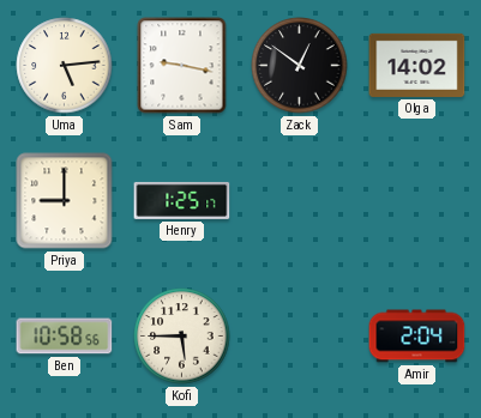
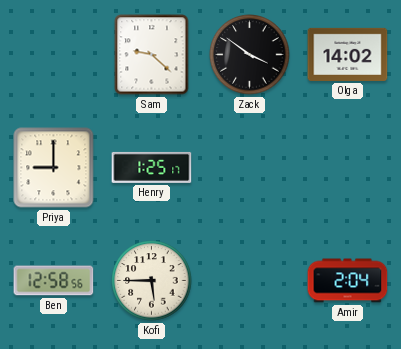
Uma: 5:14 -> none
Sam: 9:17 -> 9:22
Zack: 12:51 -> 3:51
Ben: 10:58 -> 12:58
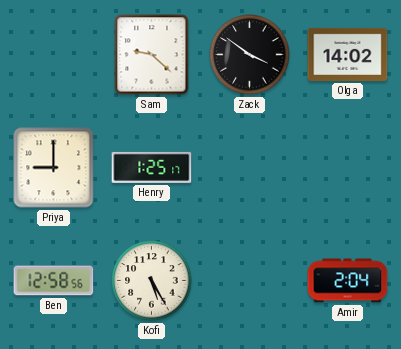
Kofi: 5:45 -> 5:25
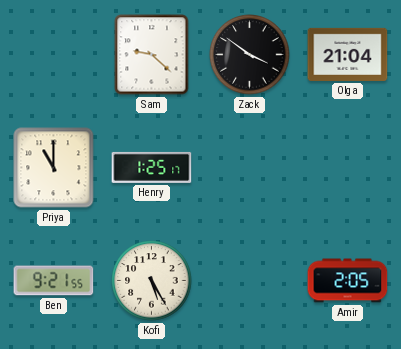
Olga: 14:02 -> 21:04
Priya: 9:00 -> 11:00
Ben: 12:58 -> 9:21
Amir: 2:04 -> 2:05
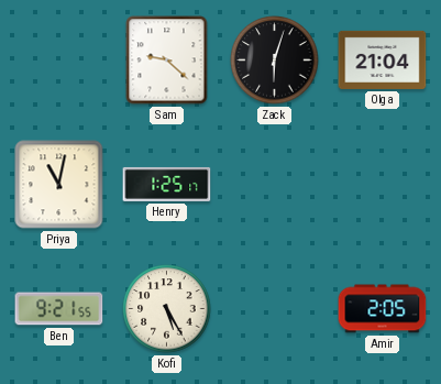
Zack: 3:51 -> 6:03
Priya: 11:00 -> 11:02
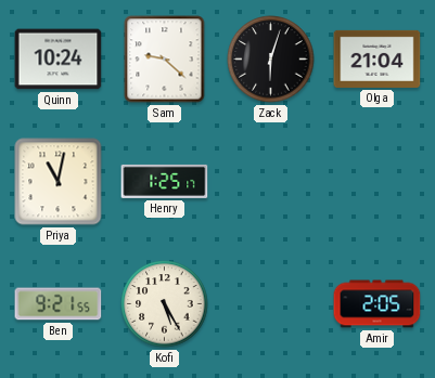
Quinn: none -> 10:24
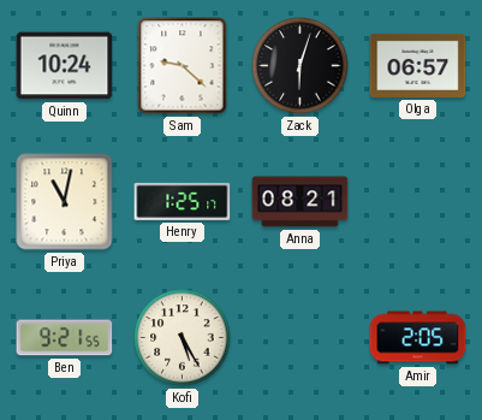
Olga: 21:04 -> 06:57
Anna: none -> 08:21
